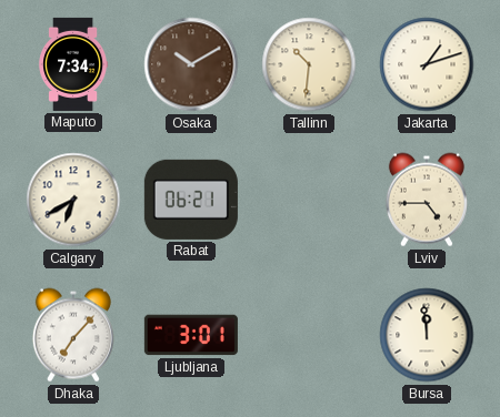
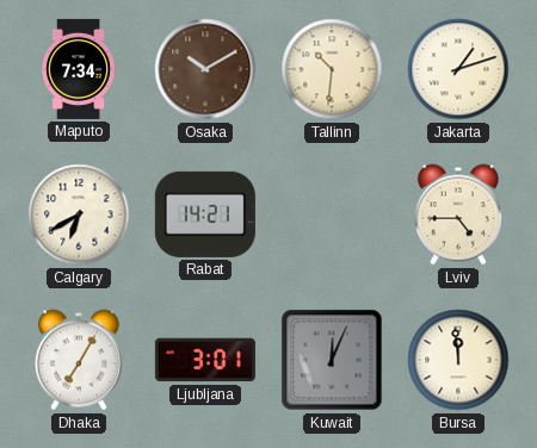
Rabat: 06:21 -> 14:21
Dhaka: 7:07 -> 7:05
Kuwait: none -> 12:04
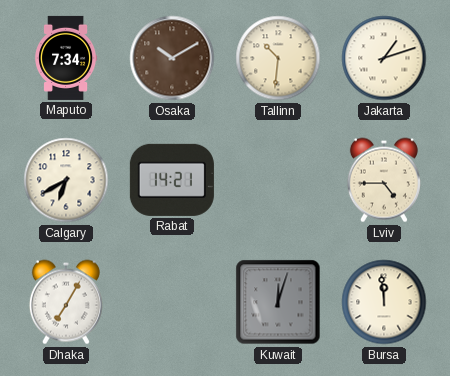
Ljubljana: 3:01 -> none
Kuwait: 12:04 -> 12:03
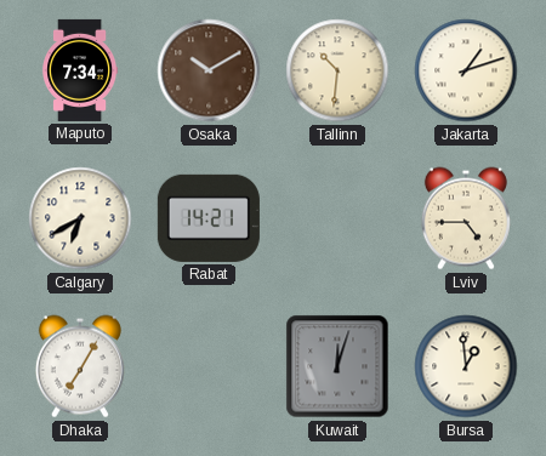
Bursa: 11:59 -> 12:59
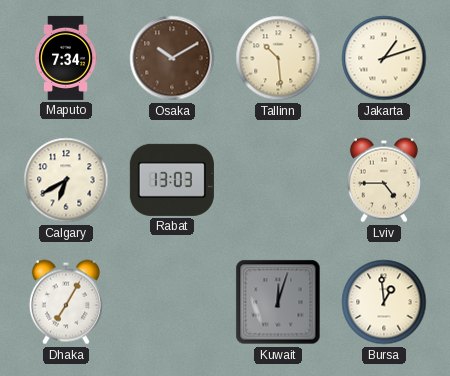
Tallinn: 10:31 -> 10:29
Rabat: 14:21 -> 13:03
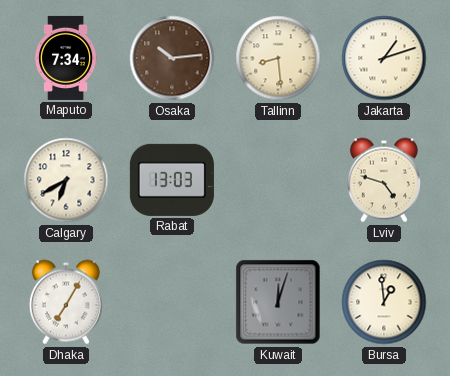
Osaka: 10:10 -> 10:14
Tallinn: 10:29 -> 8:29
Lviv: 4:45 -> 4:48
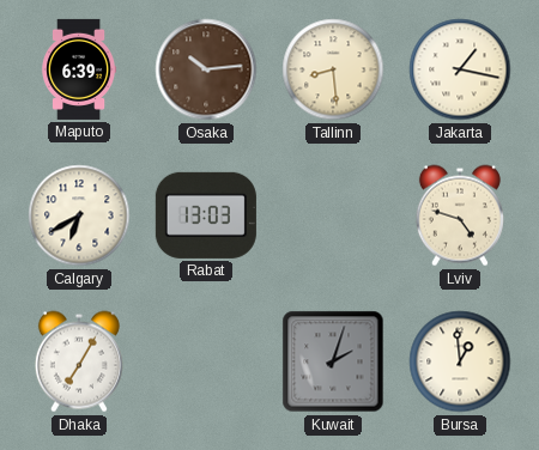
Maputo: 7:34 -> 6:39
Jakarta: 1:12 -> 1:17
Kuwait: 12:03 -> 2:03
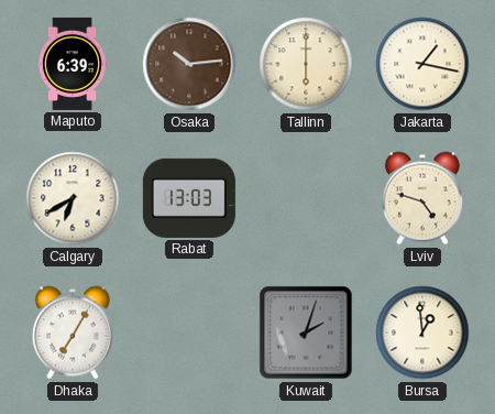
Tallinn: 8:29 -> 6:00
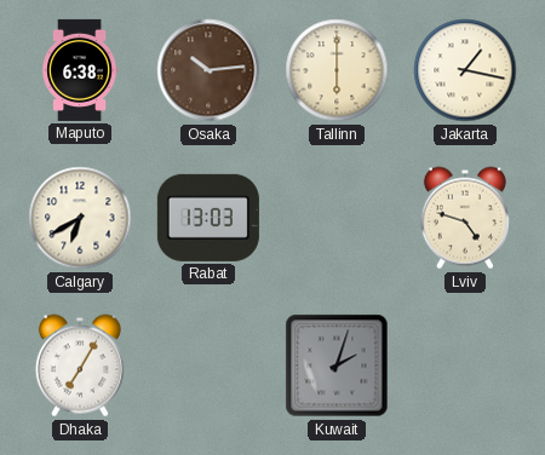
Maputo: 6:39 -> 6:38
Bursa: 12:59 -> none
